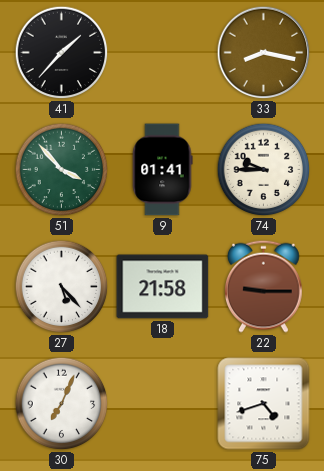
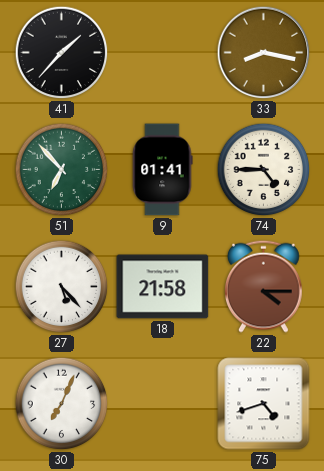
51: 3:53 -> 6:53
74: 9:45 -> 4:45
22: 9:15 -> 4:15
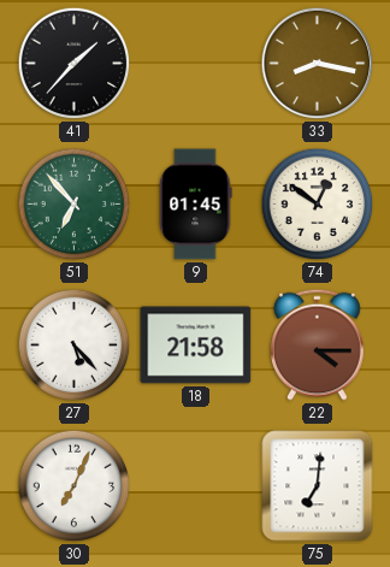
9: 01:41 -> 01:45
74: 4:45 -> 12:51
75: 4:42 -> 7:01
